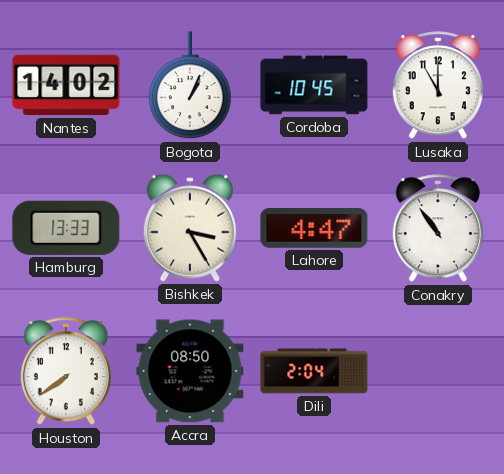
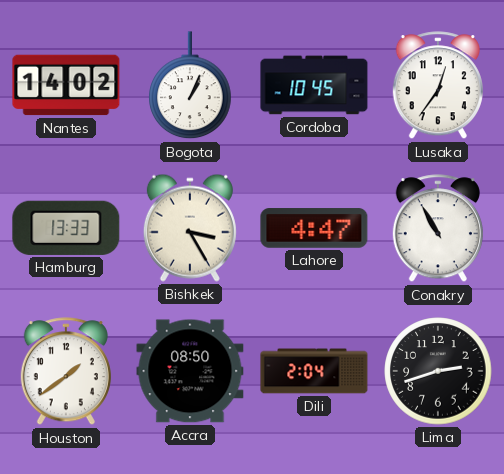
Lusaka: 11:00 -> 12:36
Conakry: 10:54 -> 10:55
Houston: 7:39 -> 1:39
Lima: none -> 2:42
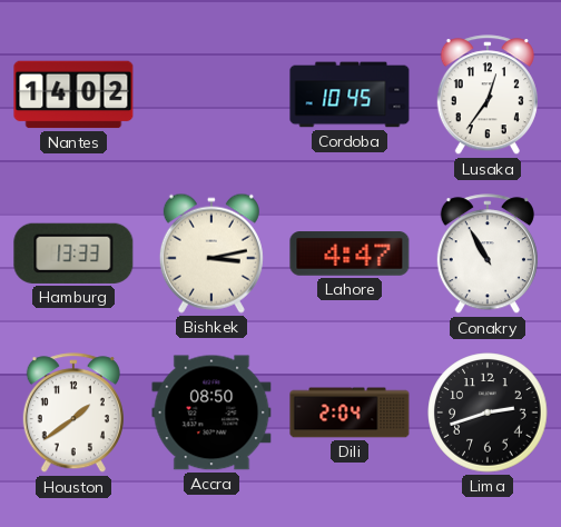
Bogota: 1:04 -> none
Bishkek: 3:25 -> 3:13
